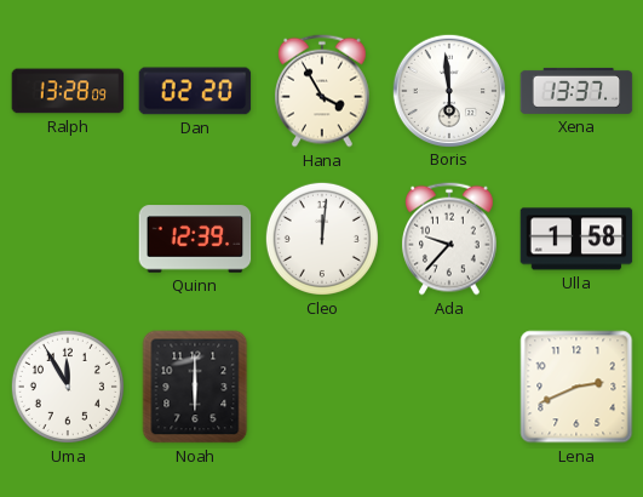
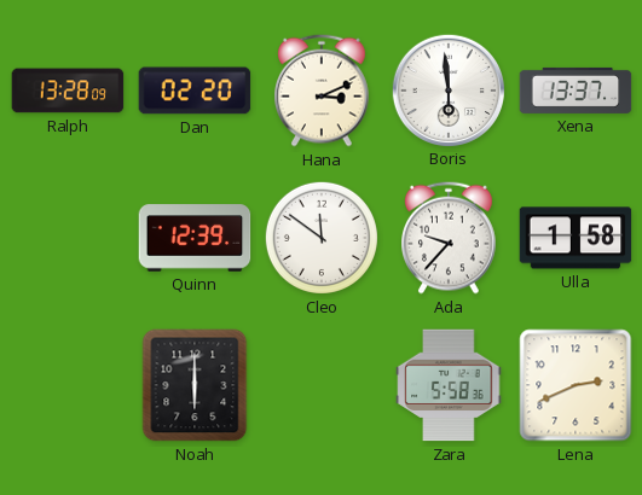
Hana: 3:55 -> 3:11
Cleo: 12:01 -> 11:51
Uma: 11:55 -> none
Zara: none -> 5:58
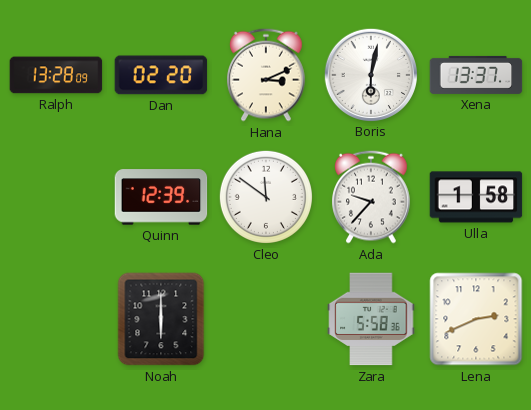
Boris: 5:59 -> 6:02
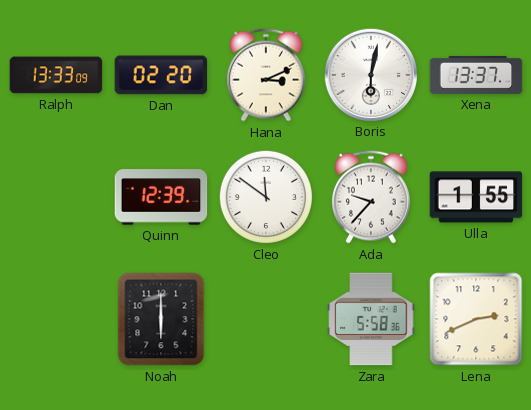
Ralph: 13:28 -> 13:33
Ulla: 1:58 -> 1:55
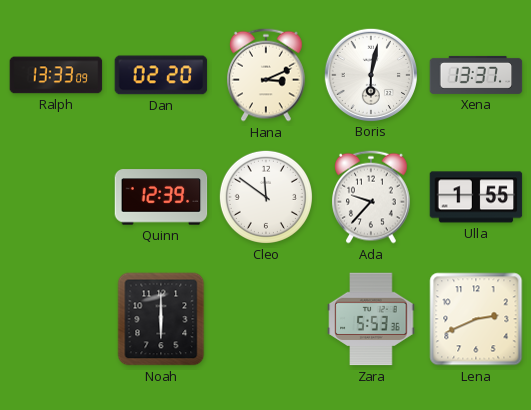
Zara: 5:58 -> 5:53
